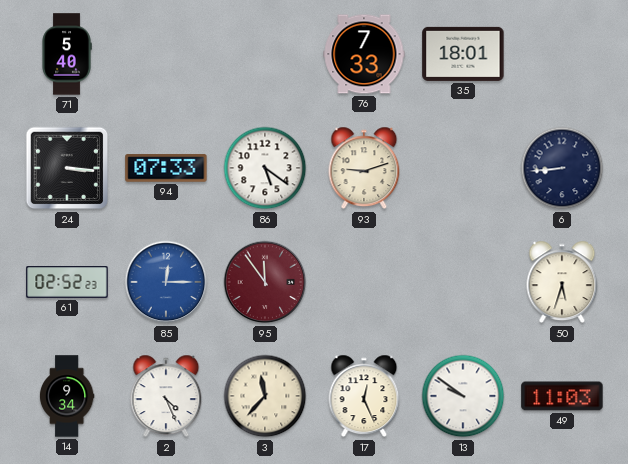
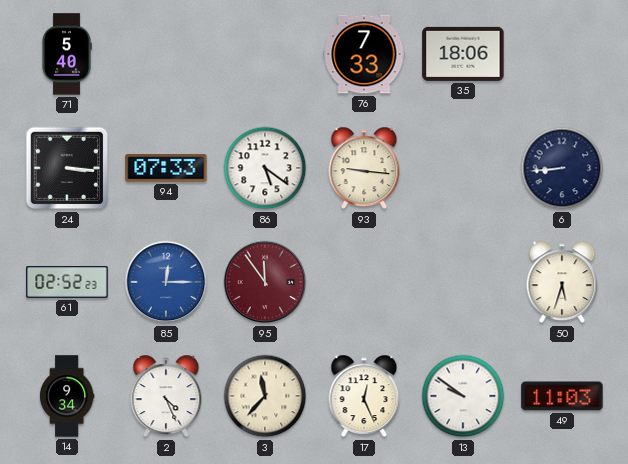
35: 18:01 -> 18:06
93: 9:12 -> 9:16
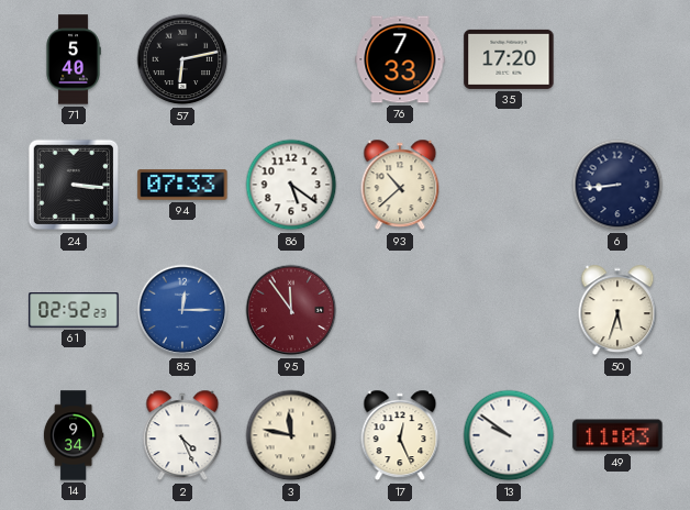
57: none -> 6:13
35: 18:06 -> 17:20
93: 9:16 -> 10:38
3: 11:37 -> 11:47
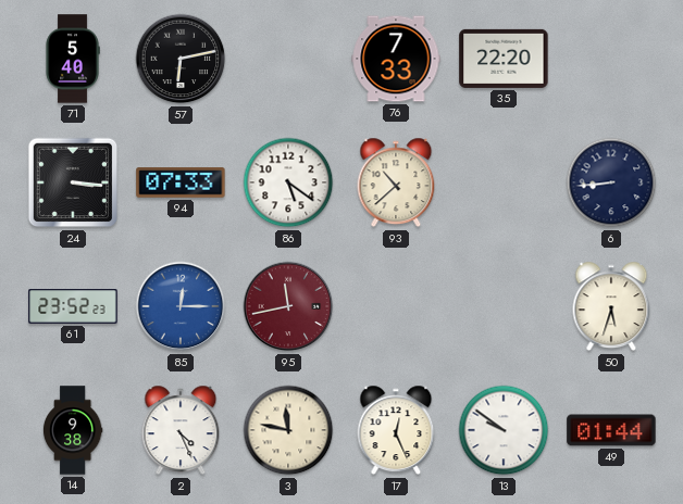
35: 17:20 -> 22:20
61: 02:52 -> 23:52
95: 11:54 -> 11:43
14: 9:34 -> 9:38
49: 11:03 -> 01:44
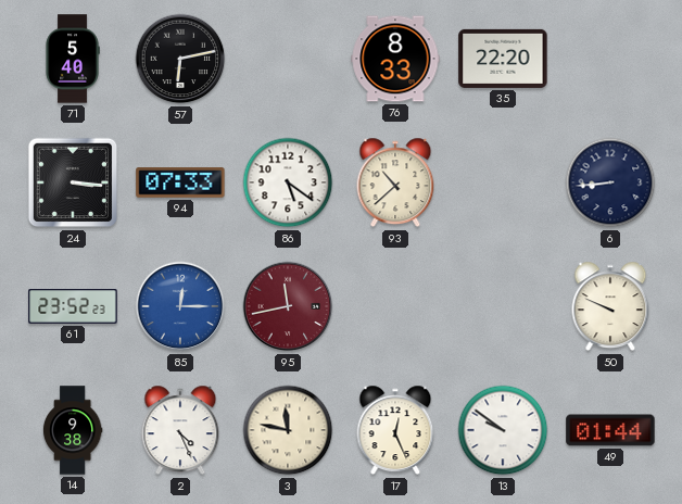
76: 7:33 -> 8:33
50: 5:33 -> 9:49
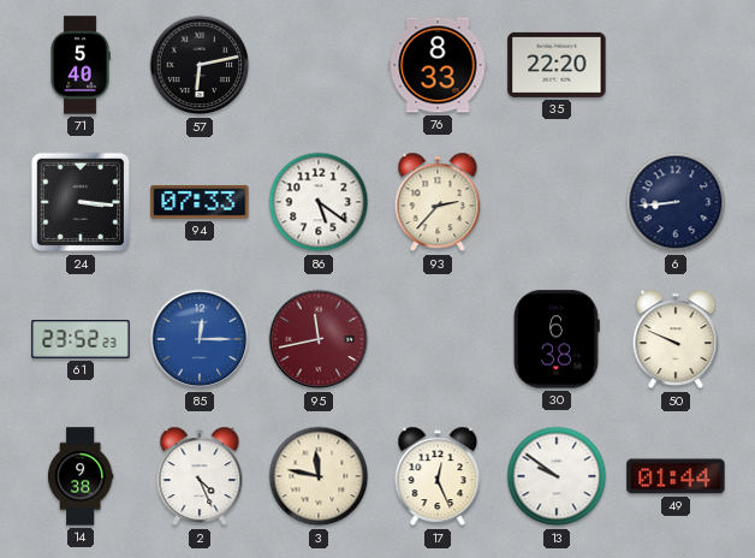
93: 10:38 -> 2:37
30: none -> 6:38
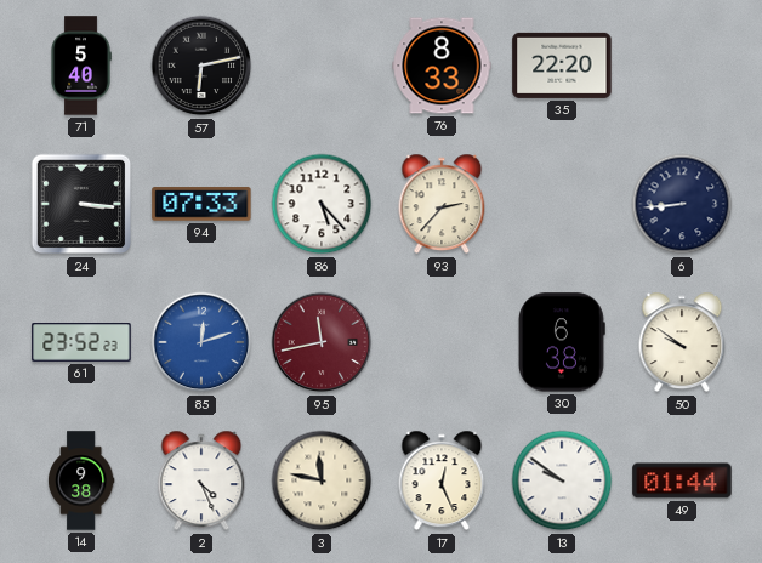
86: 5:21 -> 5:23
85: 12:15 -> 12:12
50: 9:49 -> 9:51
